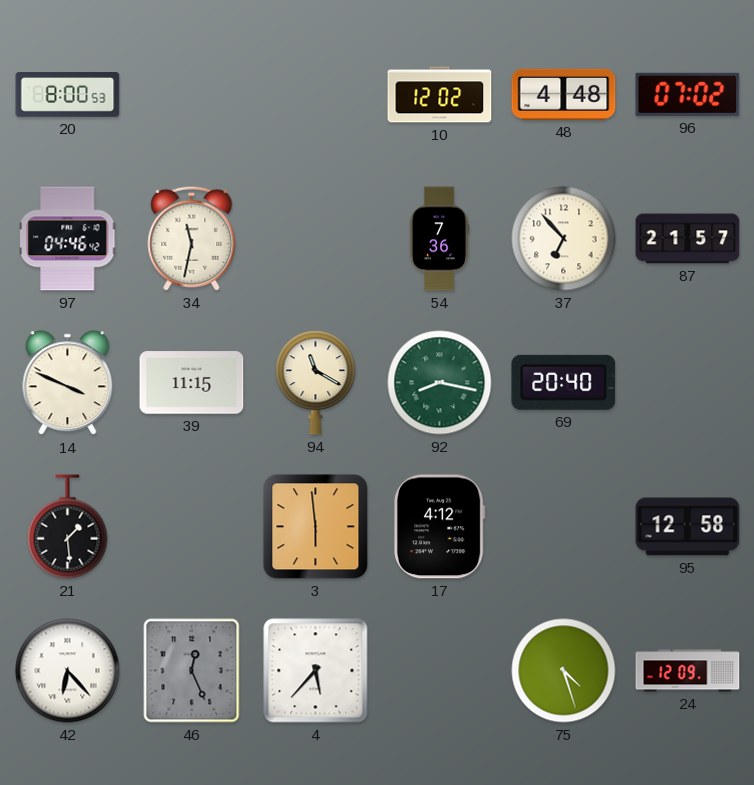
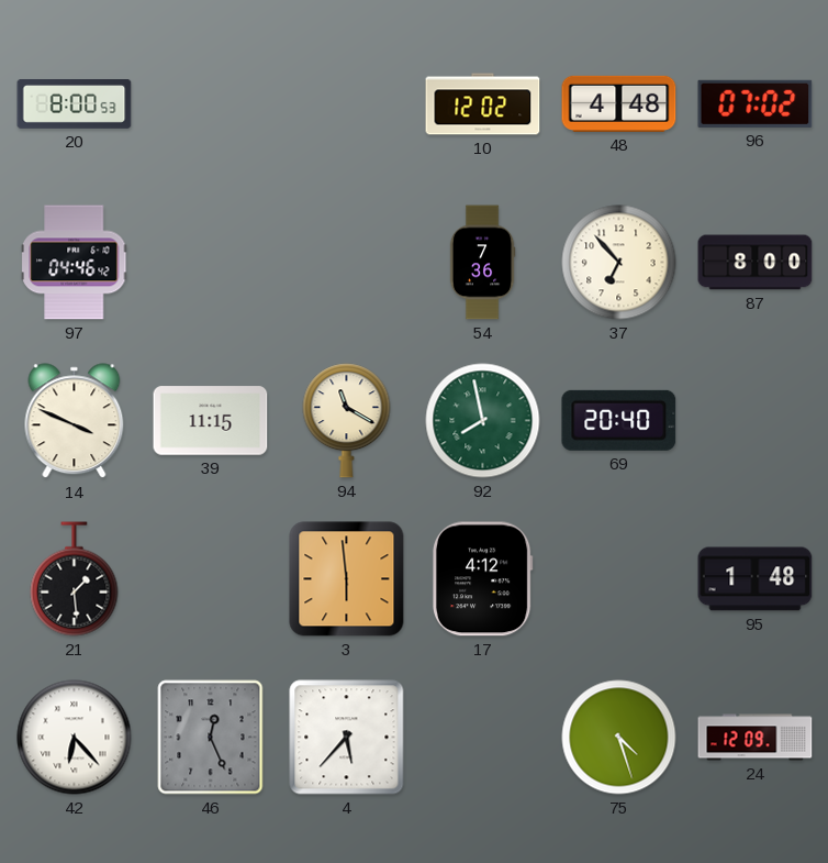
34: 11:32 -> none
87: 21:57 -> 8:00
92: 8:17 -> 7:58
95: 12:58 -> 1:48
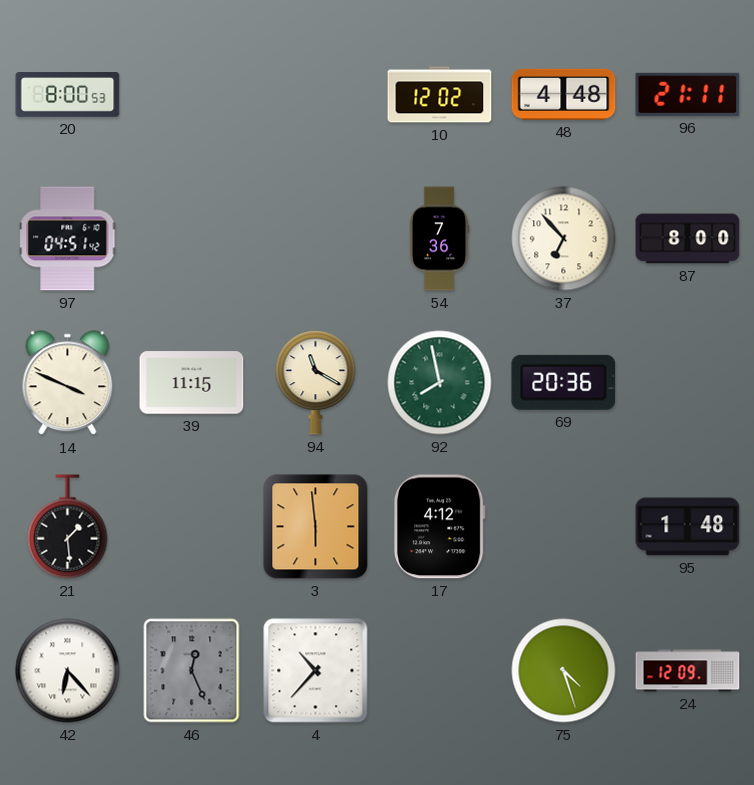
96: 07:02 -> 21:11
97: 04:46 -> 04:51
69: 20:40 -> 20:36
4: 5:37 -> 10:37
